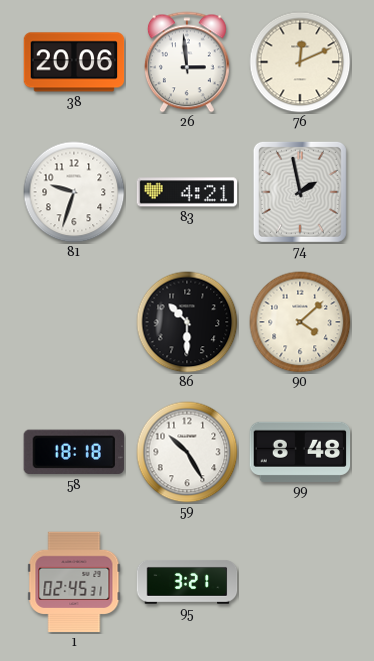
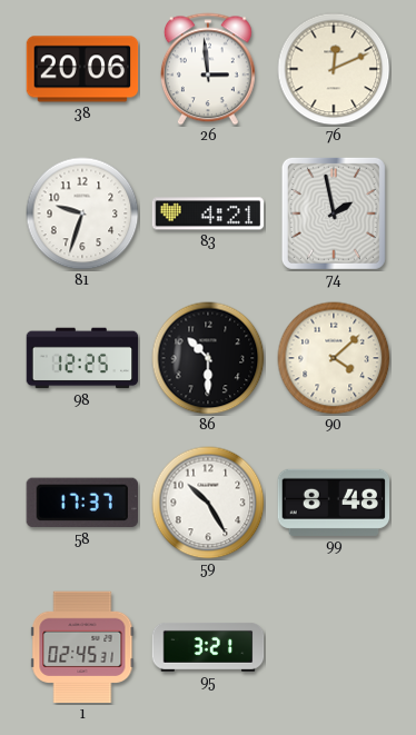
98: none -> 12:25
58: 18:18 -> 17:37
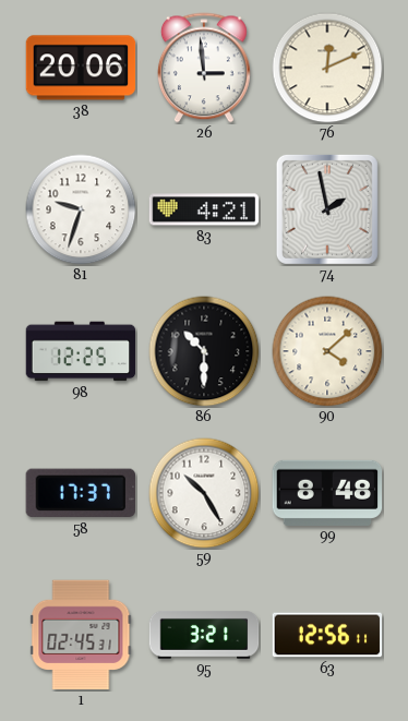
63: none -> 12:56
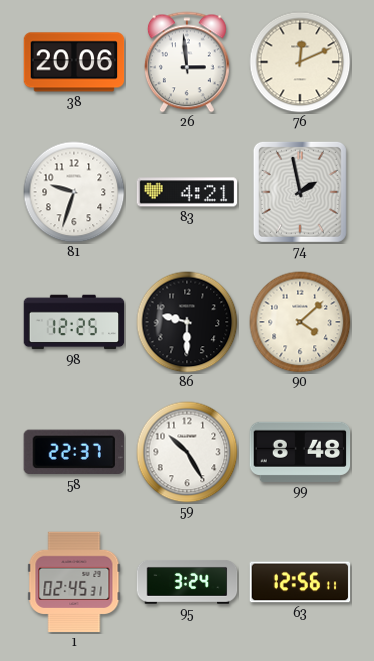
86: 10:30 -> 9:30
58: 17:37 -> 22:37
95: 3:21 -> 3:24
